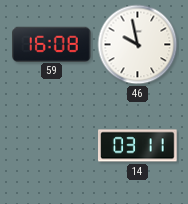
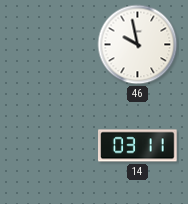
59: 16:08 -> none
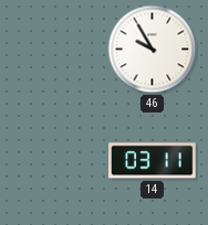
46: 9:58 -> 9:55
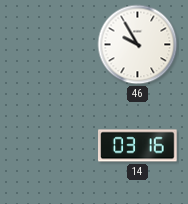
14: 03:11 -> 03:16
